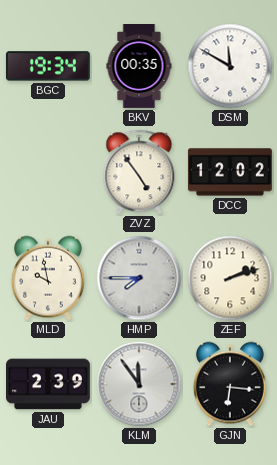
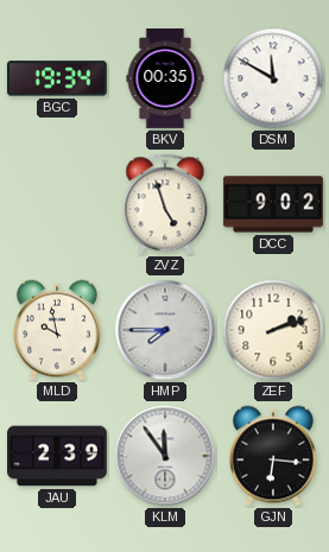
ZVZ: 4:54 -> 4:57
DCC: 12:02 -> 9:02
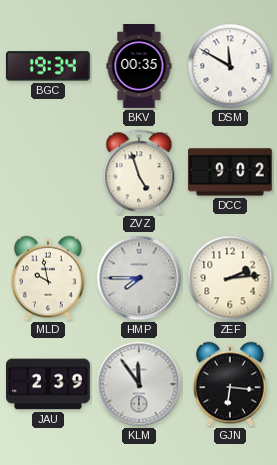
ZEF: 2:12 -> 2:14
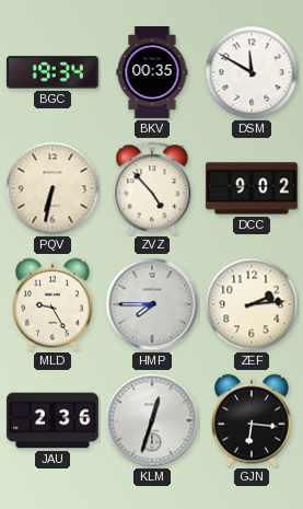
PQV: none -> 6:32
ZVZ: 4:57 -> 4:53
MLD: 9:58 -> 9:25
JAU: 2:39 -> 2:36
KLM: 11:54 -> 12:33
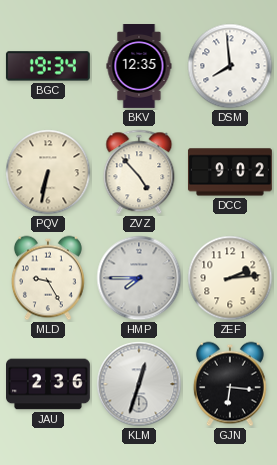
BKV: 00:35 -> 12:35
DSM: 11:50 -> 7:59
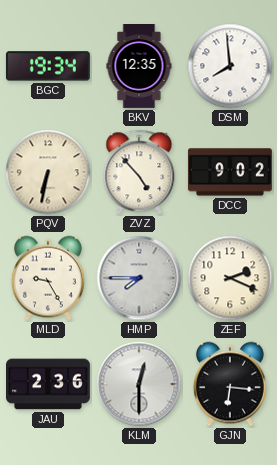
ZEF: 2:14 -> 2:19
KLM: 12:33 -> 12:30
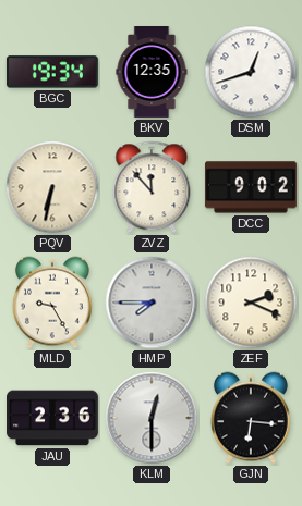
DSM: 7:59 -> 12:42
ZVZ: 4:53 -> 11:53
